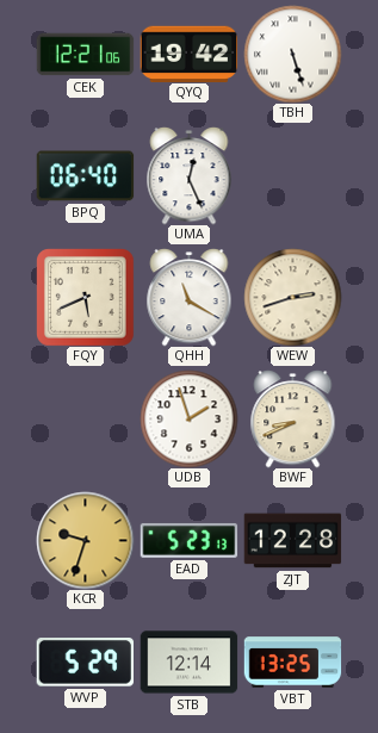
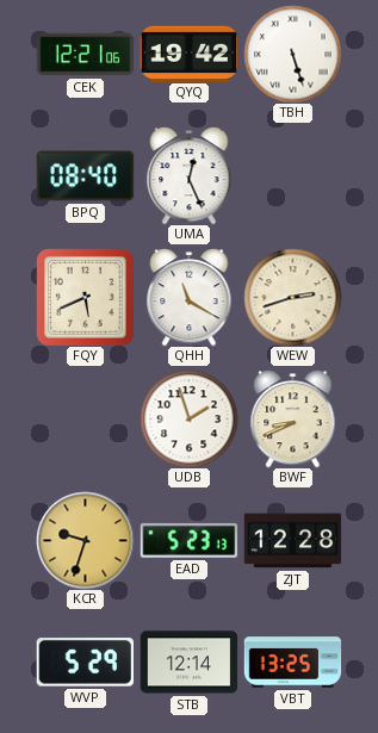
BPQ: 06:40 -> 08:40
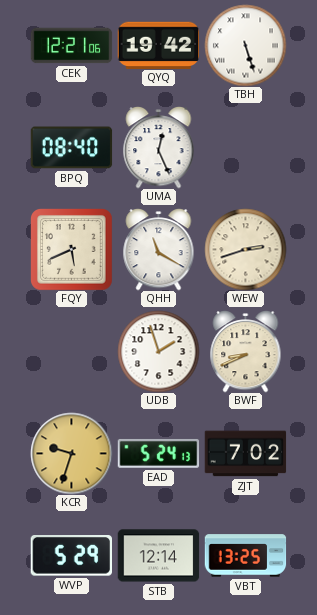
EAD: 5:23 -> 5:24
ZJT: 12:28 -> 7:02
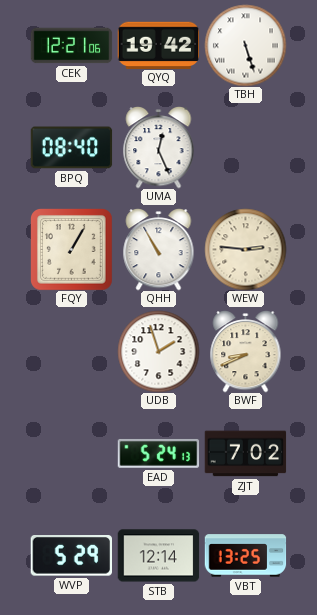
FQY: 5:41 -> 1:05
QHH: 11:20 -> 10:55
WEW: 2:42 -> 2:46
KCR: 9:33 -> none
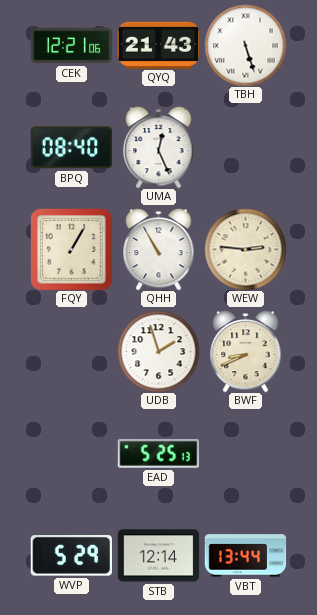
QYQ: 19:42 -> 21:43
EAD: 5:24 -> 5:25
ZJT: 7:02 -> none
VBT: 13:25 -> 13:44
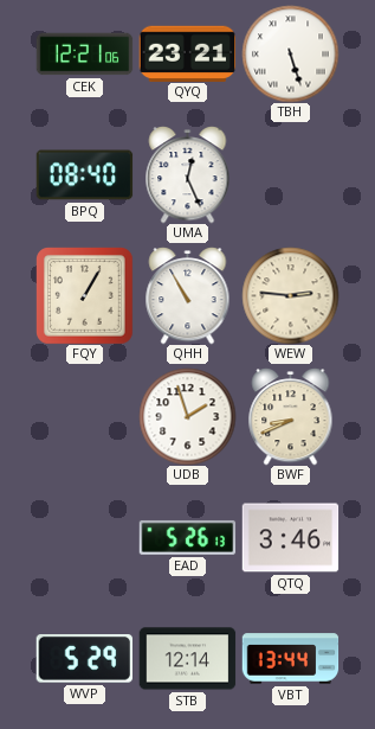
QYQ: 21:43 -> 23:21
EAD: 5:25 -> 5:26
QTQ: none -> 3:46
